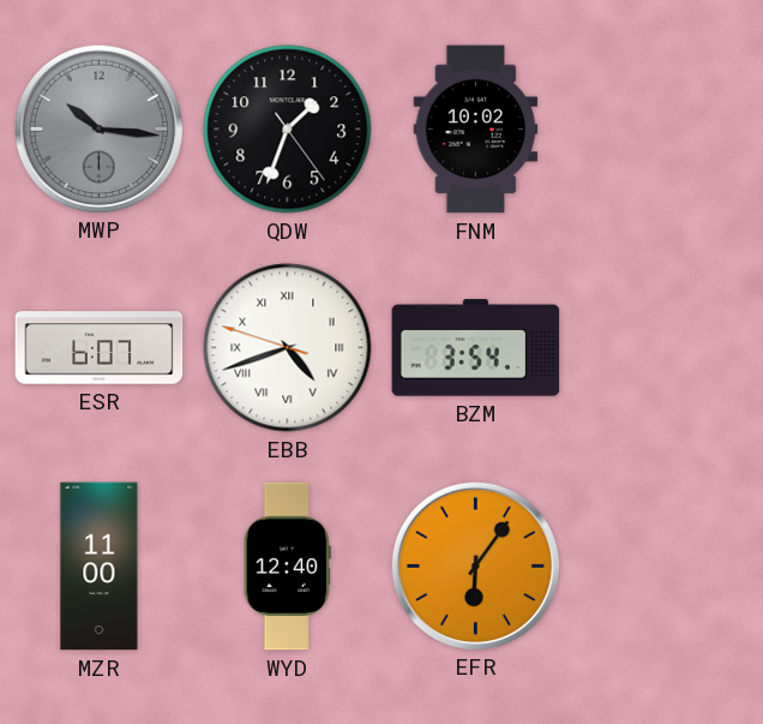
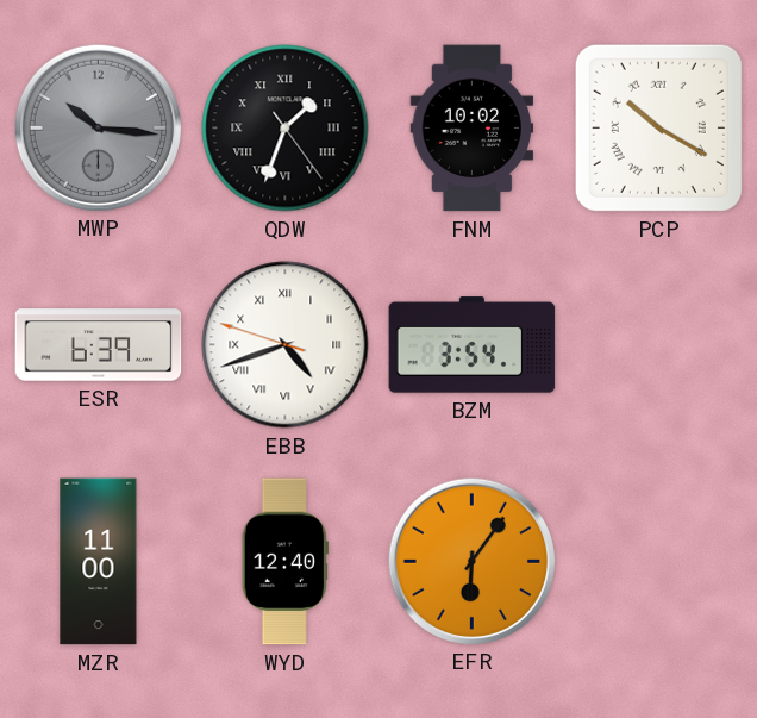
QDW numerals: Arabic -> Roman
PCP: none -> 10:20
ESR: 6:07 -> 6:39
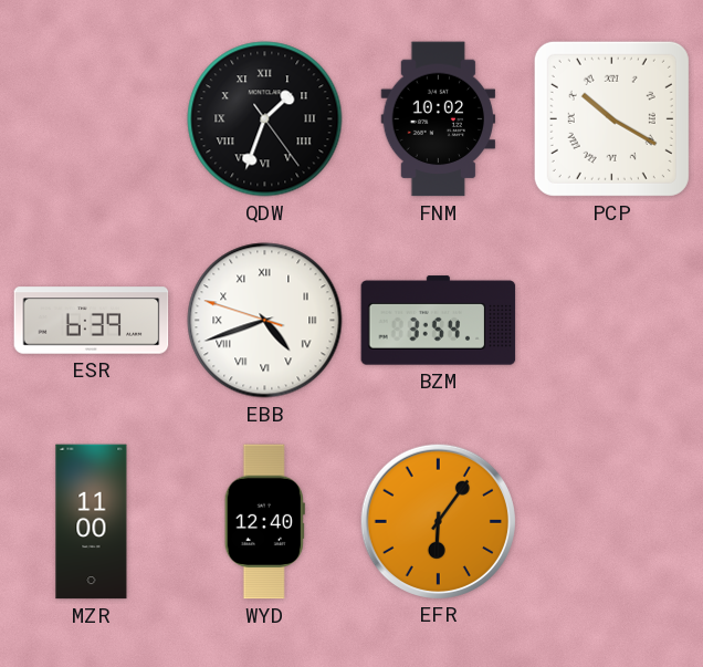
MWP: 10:16 -> none
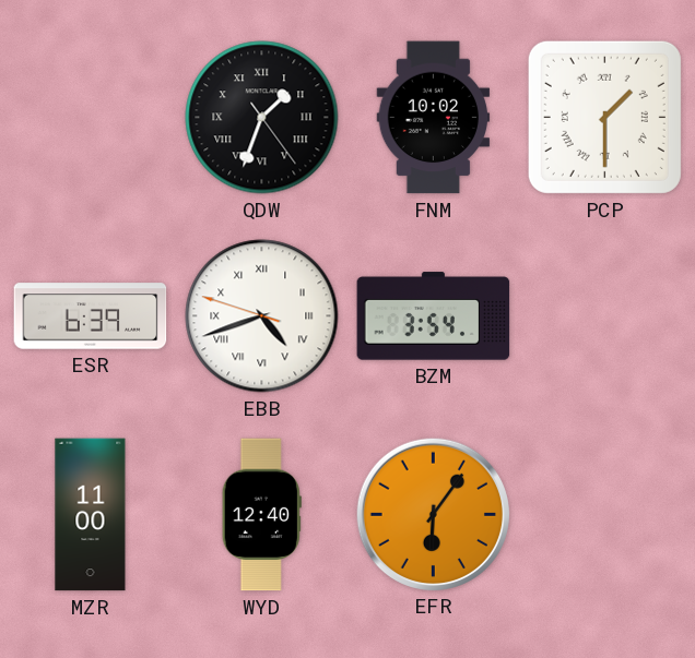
PCP: 10:20 -> 1:30
